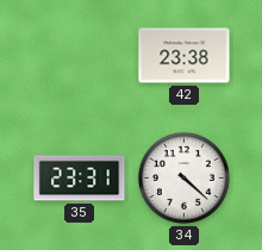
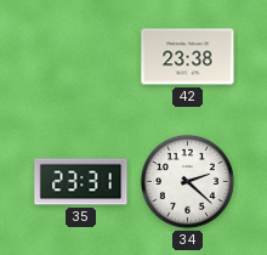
34: 4:22 -> 2:22
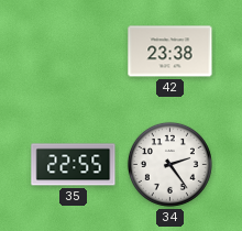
35: 23:31 -> 22:55
34: 2:22 -> 2:24
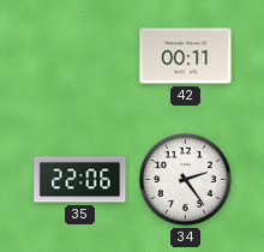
42: 23:38 -> 00:11
35: 22:55 -> 22:06
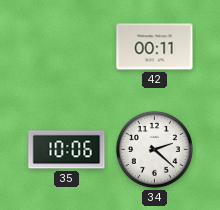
35: 22:06 -> 10:06
34: 2:24 -> 2:22
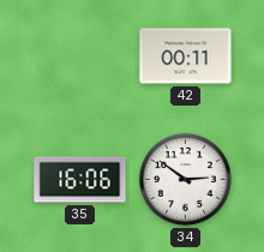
35: 10:06 -> 16:06
34: 2:22 -> 2:51
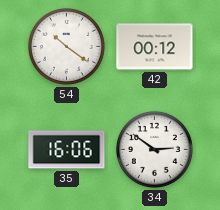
54: none -> 10:21
42: 00:11 -> 00:12
